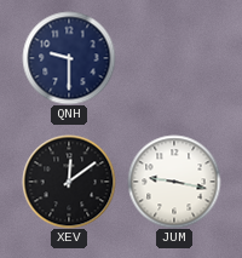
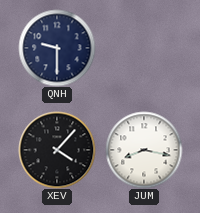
XEV: 12:09 -> 4:07
JUM: 9:17 -> 8:17
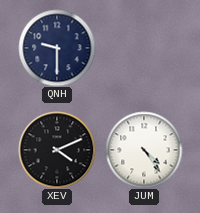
XEV: 4:07 -> 4:11
JUM: 8:17 -> 4:24
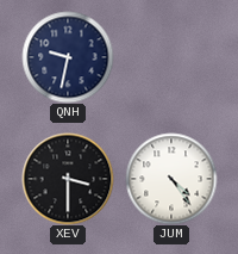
QNH: 9:30 -> 9:32
XEV: 4:11 -> 3:30
